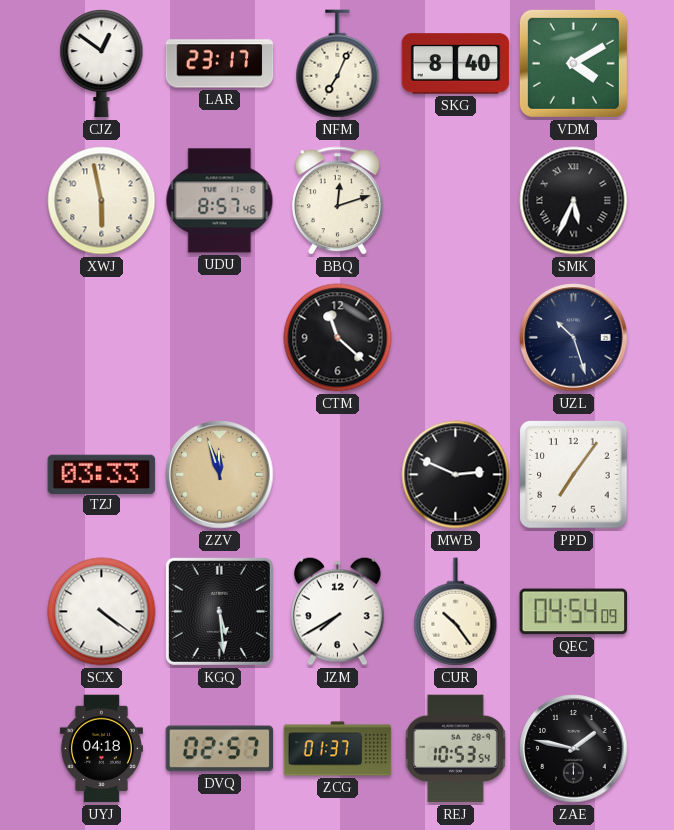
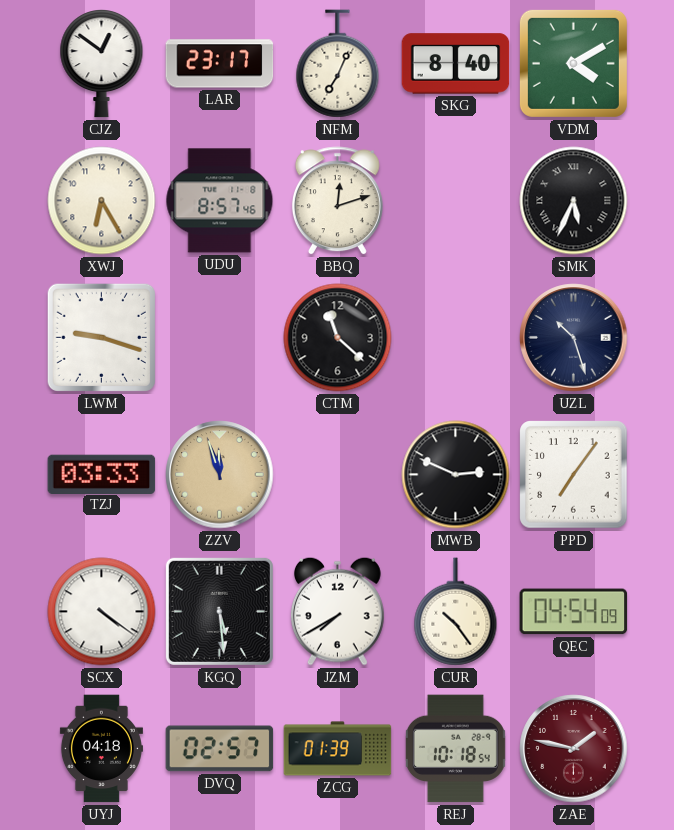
XWJ: 5:58 -> 6:25
LWM: none -> 9:18
ZCG: 01:37 -> 01:39
REJ: 10:53 -> 10:18
ZAE dial: black -> burgundy
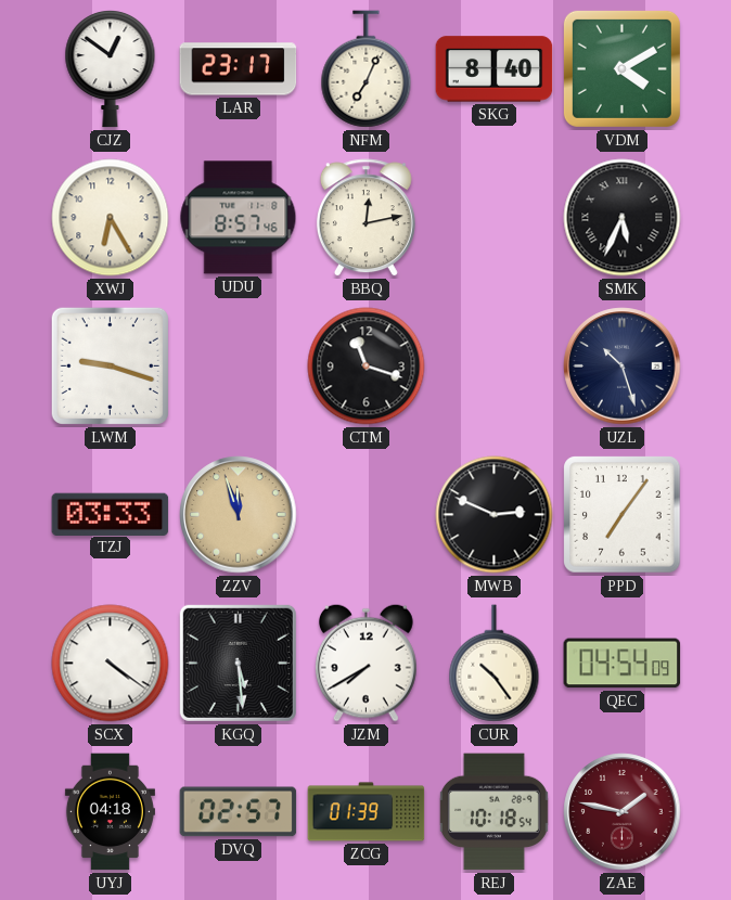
BBQ: 12:12 -> 12:13
CTM: 11:22 -> 11:18
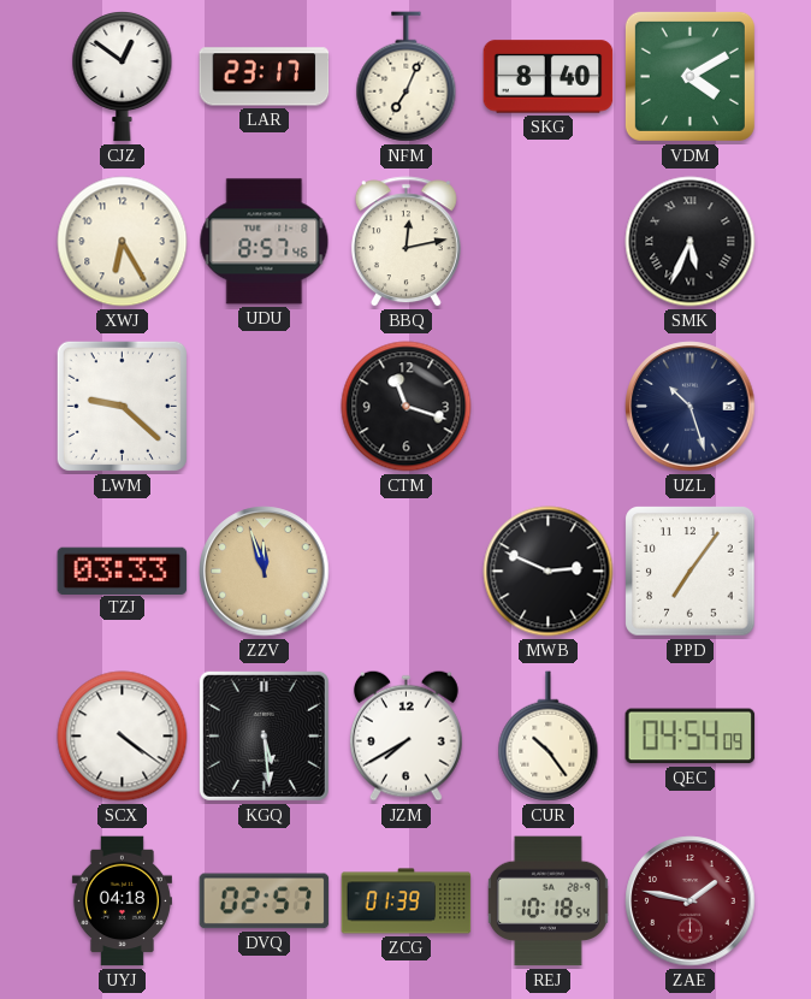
LWM: 9:18 -> 9:22
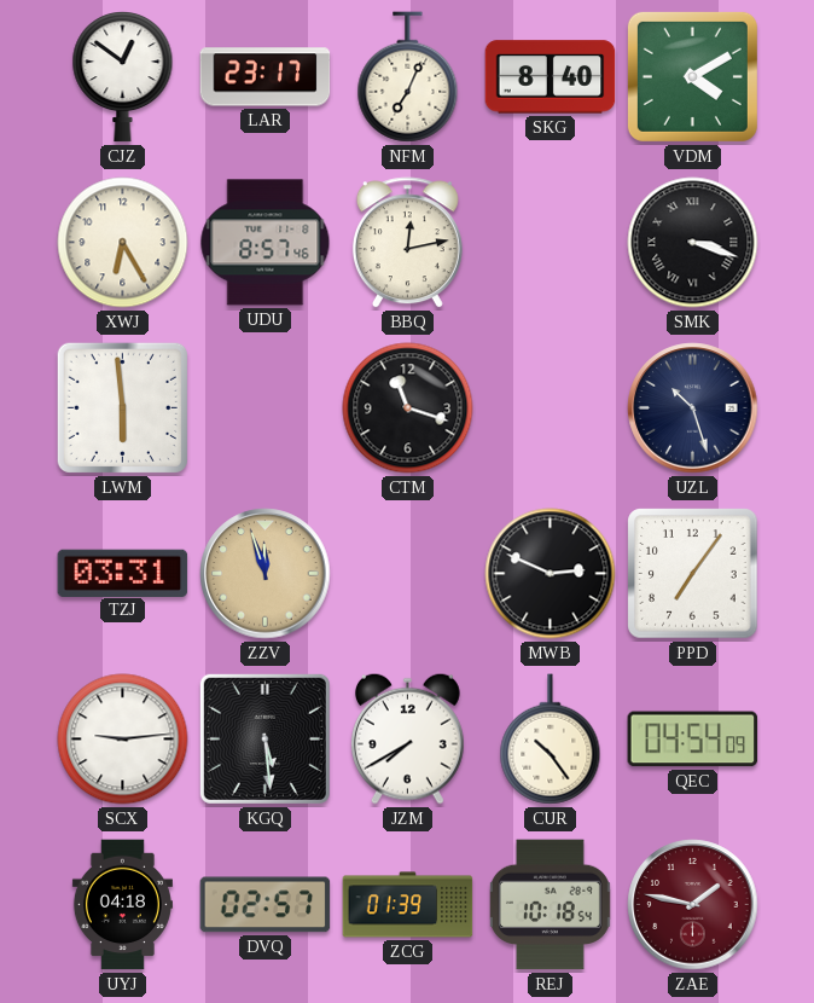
SMK: 5:34 -> 3:18
LWM: 9:22 -> 5:59
TZJ: 03:33 -> 03:31
SCX: 4:21 -> 9:14
